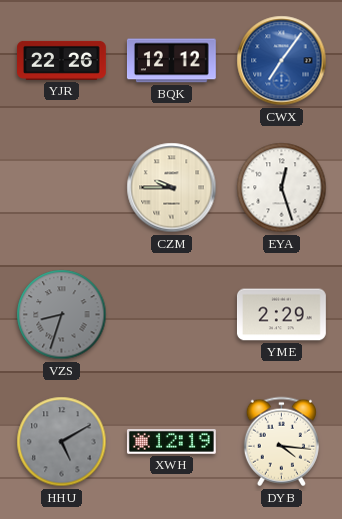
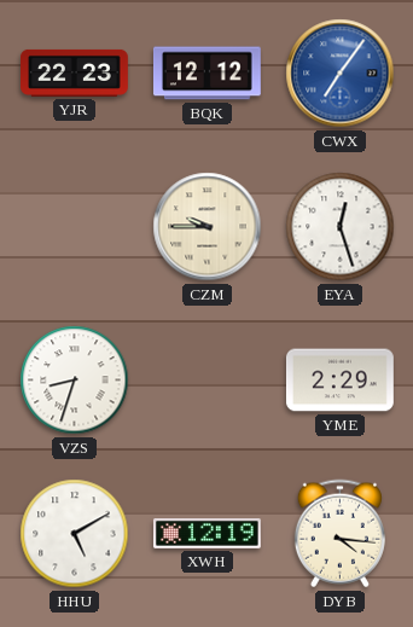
YJR: 22:26 -> 22:23
VZS dial: grey -> white
HHU dial: grey -> white
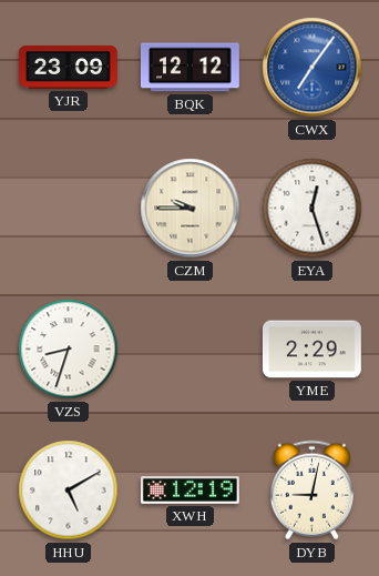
YJR: 22:23 -> 23:09
DYB: 4:16 -> 9:02
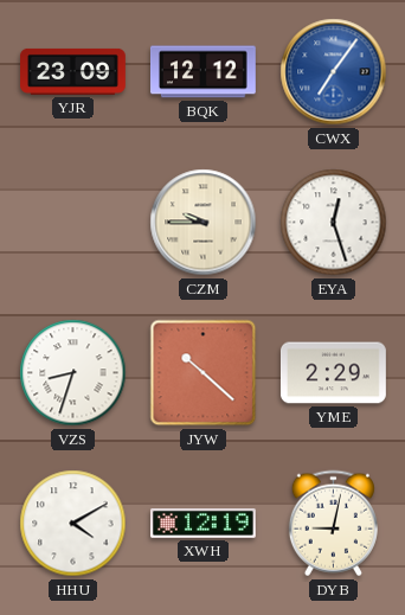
JYW: none -> 10:22
HHU: 5:10 -> 4:10
